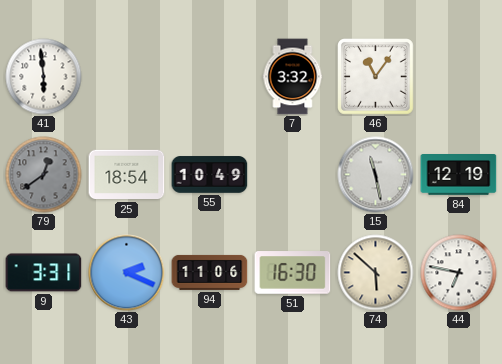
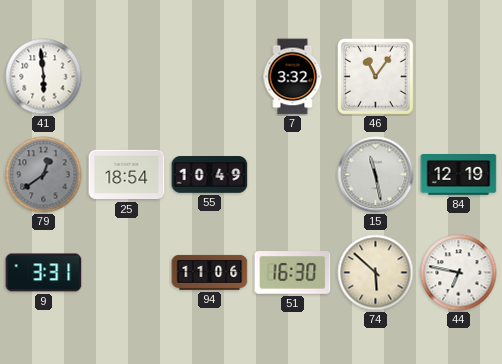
43: 2:19 -> none
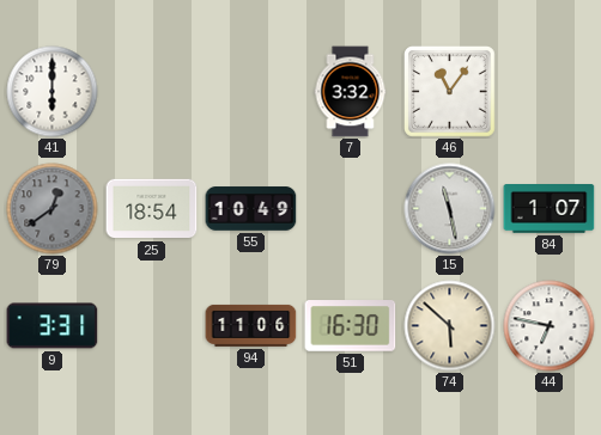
41: 5:59 -> 6:00
84: 12:19 -> 1:07
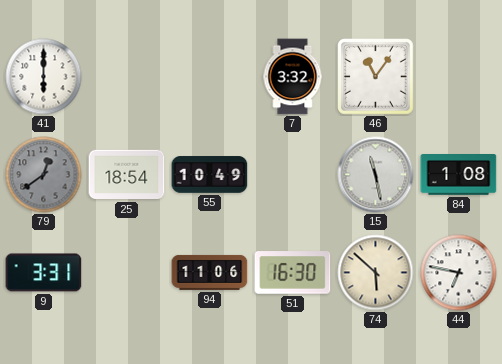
84: 1:07 -> 1:08
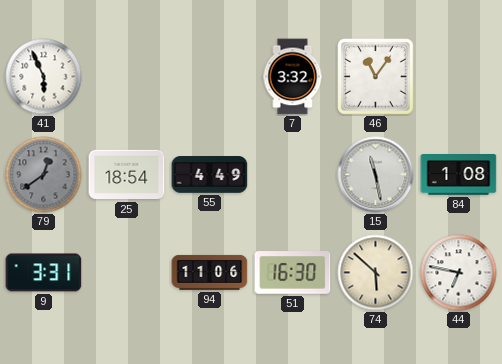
41: 6:00 -> 5:56
55: 10:49 -> 4:49
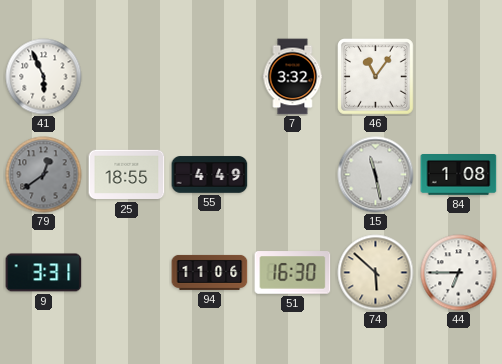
25: 18:54 -> 18:55
44: 6:47 -> 6:45
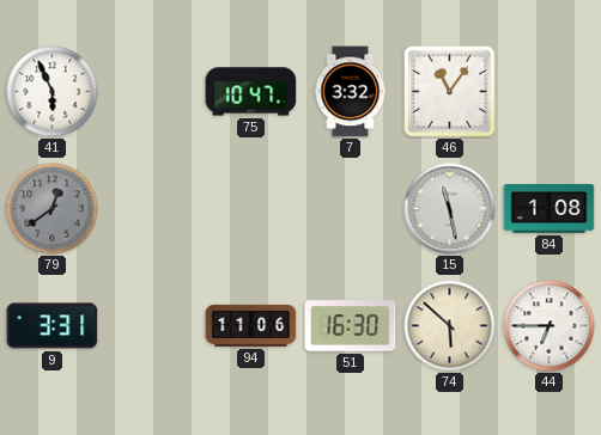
75: none -> 10:47
25: 18:55 -> none
55: 4:49 -> none
